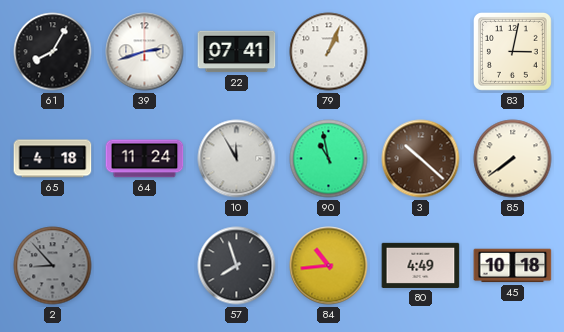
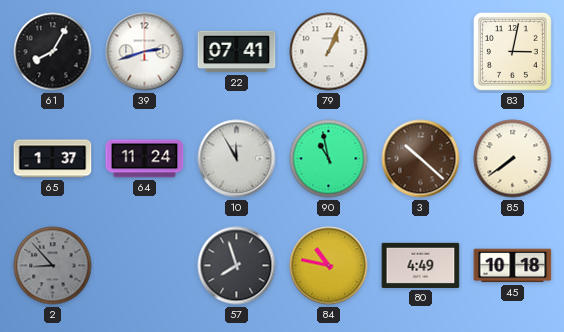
65: 4:18 -> 1:37
84: 10:44 -> 10:47
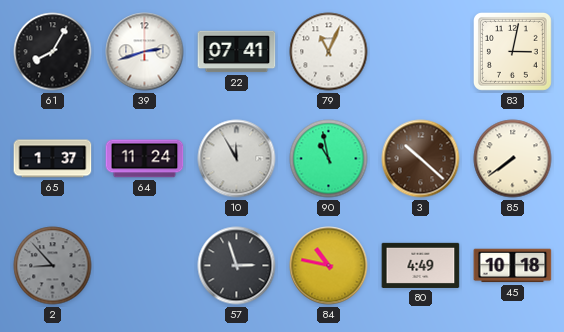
79: 1:04 -> 11:04
57: 7:57 -> 2:57
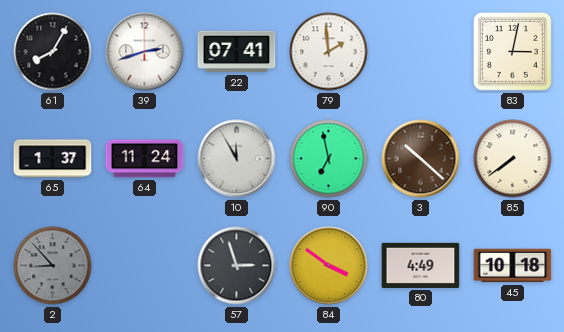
79: 11:04 -> 1:59
90: 10:58 -> 6:58
84: 10:47 -> 3:51
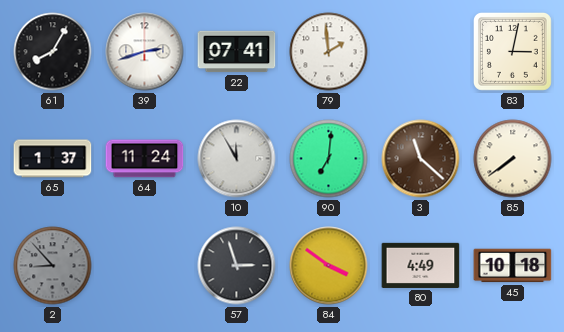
90: 6:58 -> 7:01
3: 10:22 -> 11:22
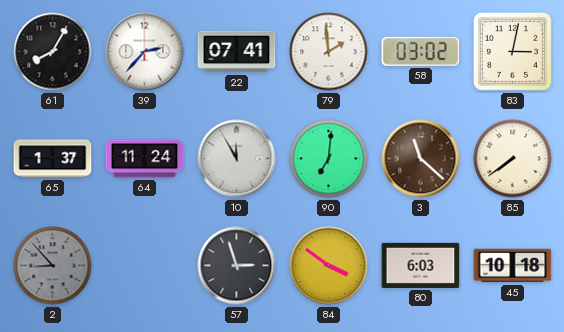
39: 2:42 -> 2:37
58: none -> 03:02
80: 4:49 -> 6:03
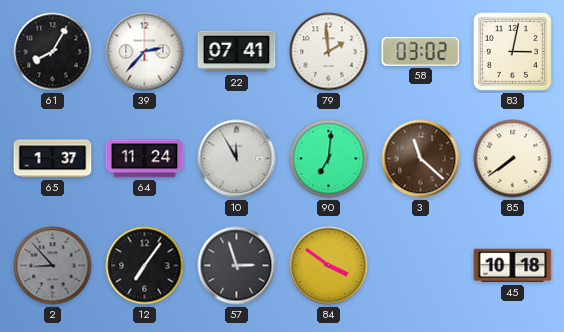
12: none -> 7:06
80: 6:03 -> none
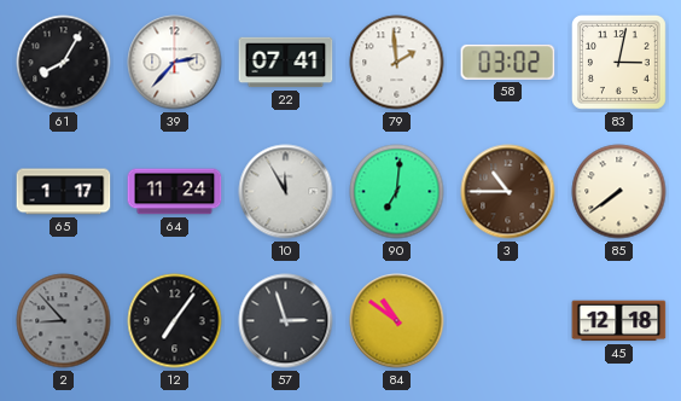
65: 1:37 -> 1:17
3: 11:22 -> 10:45
84: 3:51 -> 10:51
45: 10:18 -> 12:18
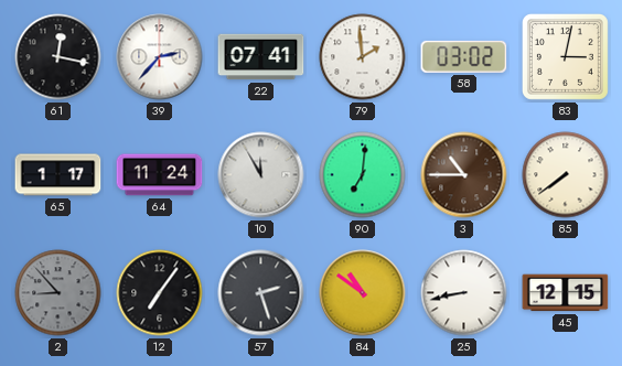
61: 8:05 -> 12:17
57: 2:57 -> 2:27
25: none -> 8:43
45: 12:18 -> 12:15
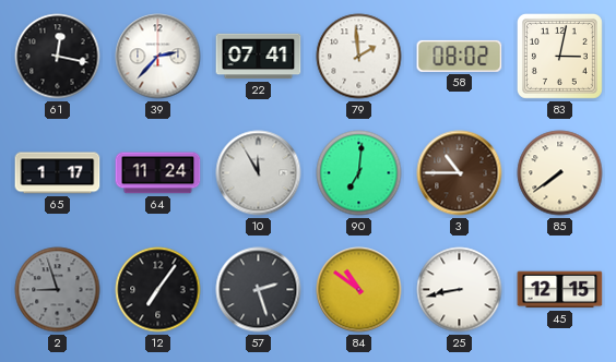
58: 03:02 -> 08:02
2: 8:53 -> 8:57
